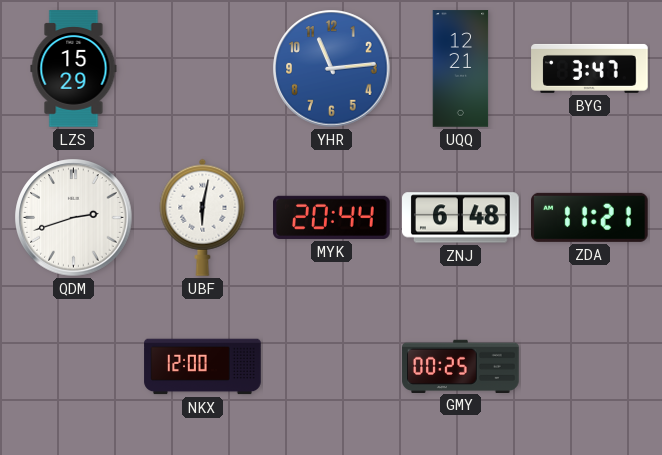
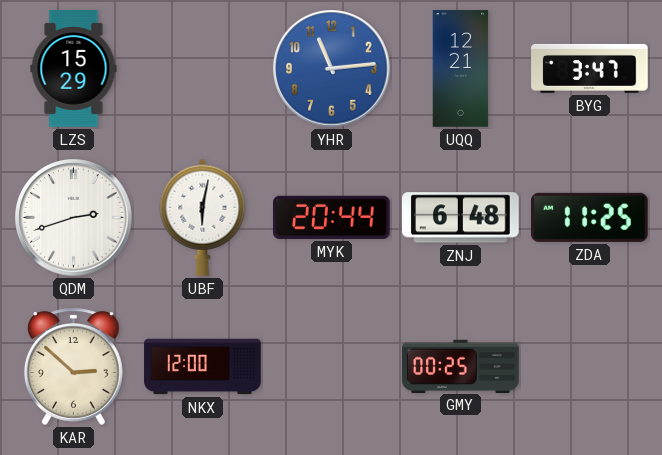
ZDA: 11:21 -> 11:25
KAR: none -> 2:52
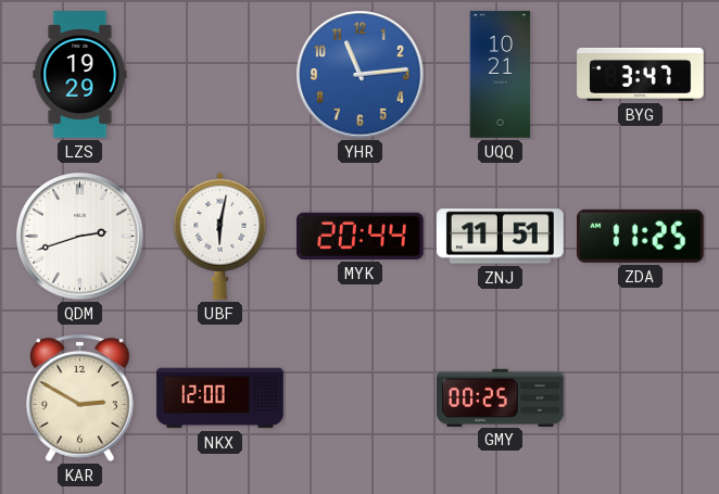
LZS: 15:29 -> 19:29
UQQ: 12:21 -> 10:21
ZNJ: 6:48 -> 11:51
KAR: 2:52 -> 2:50
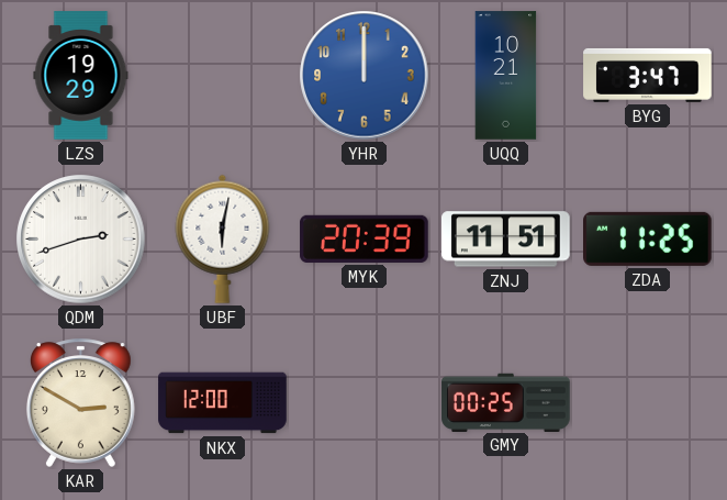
YHR: 11:14 -> 12:00
MYK: 20:44 -> 20:39
